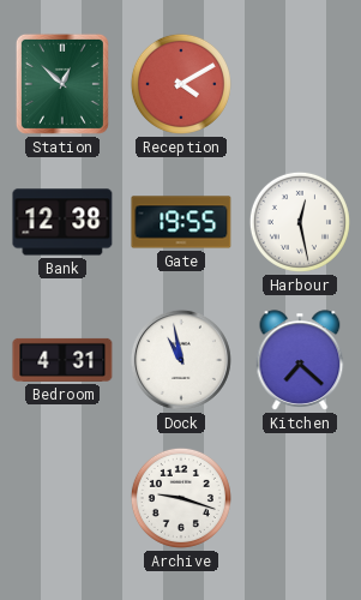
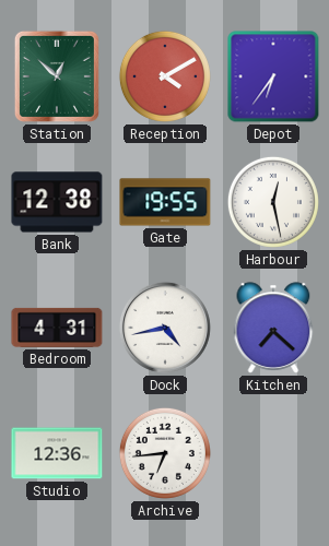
Depot: none -> 6:36
Dock: 10:58 -> 4:43
Studio: none -> 12:36
Archive: 9:18 -> 6:44
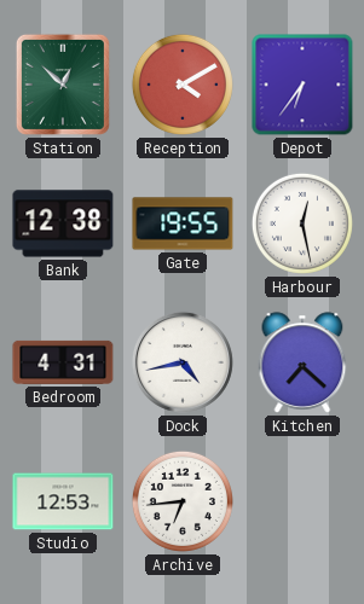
Studio: 12:36 -> 12:53
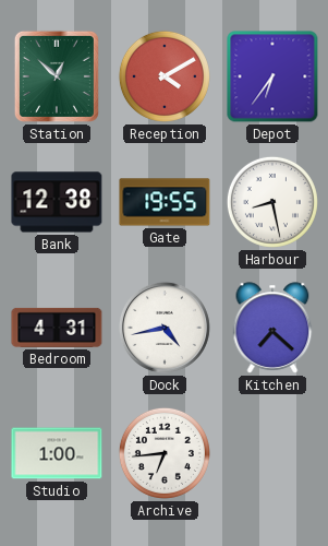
Harbour: 12:28 -> 8:28
Studio: 12:53 -> 1:00
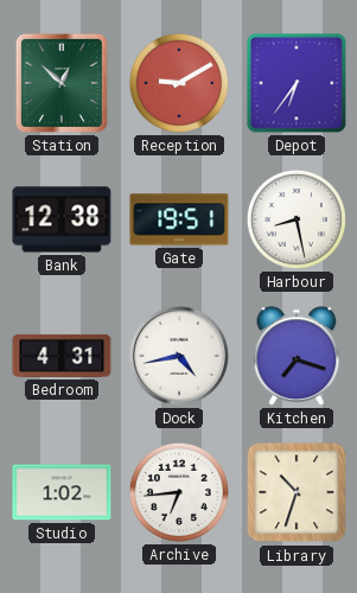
Reception: 4:10 -> 9:10
Gate: 19:55 -> 19:51
Kitchen: 7:22 -> 7:18
Studio: 1:00 -> 1:02
Library: none -> 10:33
